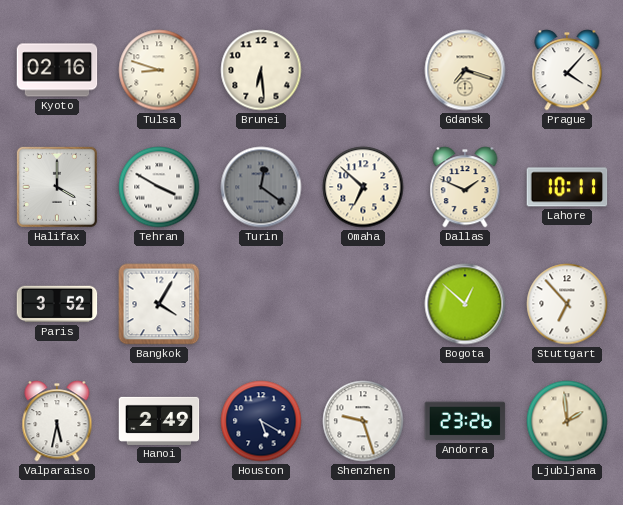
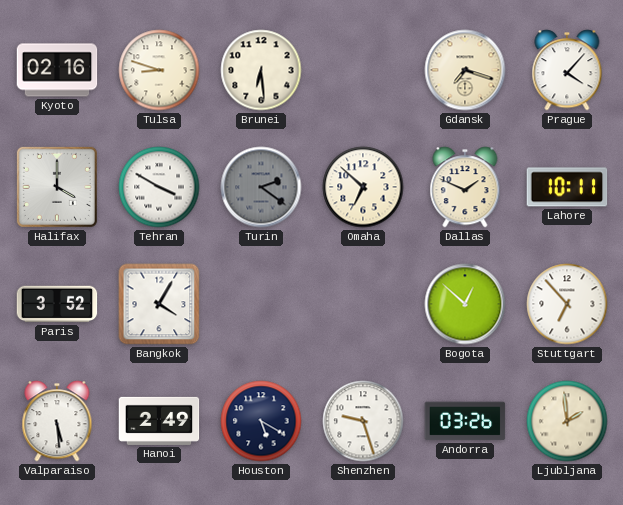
Turin: 12:21 -> 2:21
Valparaiso: 5:32 -> 5:29
Andorra: 23:26 -> 03:26
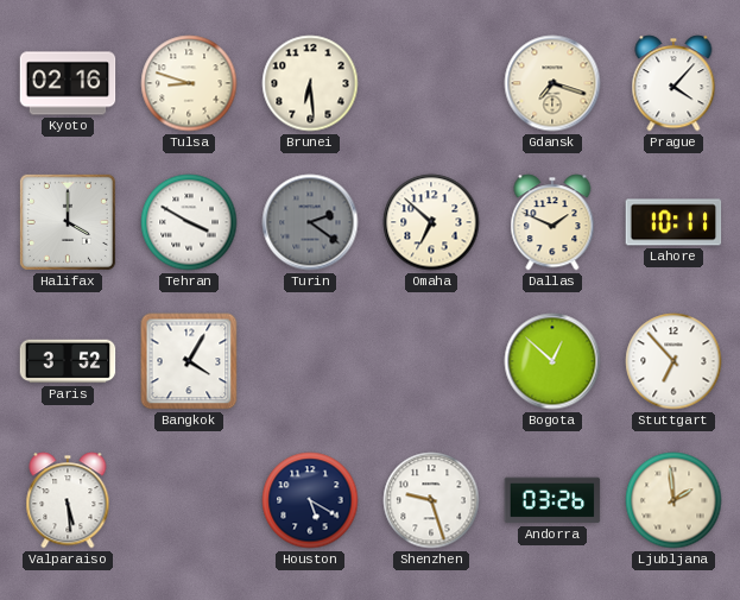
Hanoi: 2:49 -> none
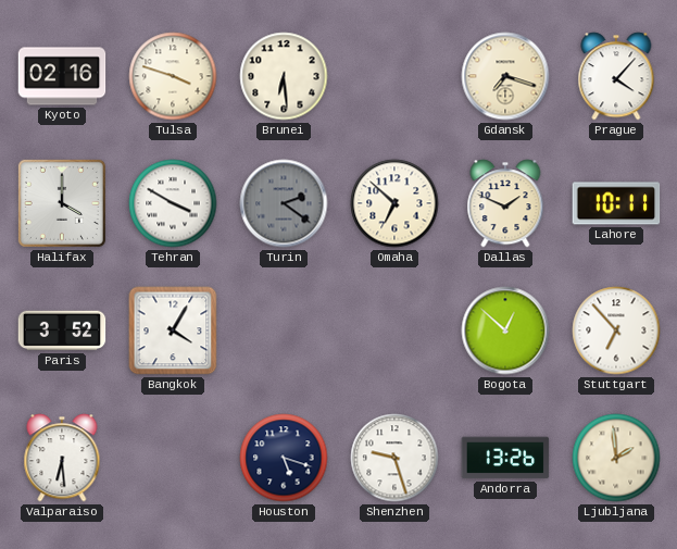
Tulsa: 8:48 -> 3:48
Valparaiso: 5:29 -> 6:29
Houston: 5:20 -> 5:18
Andorra: 03:26 -> 13:26
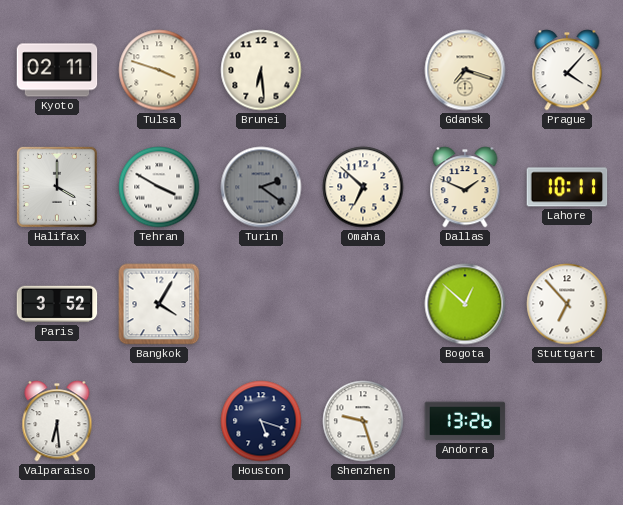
Kyoto: 02:16 -> 02:11
Ljubljana: 1:59 -> none
